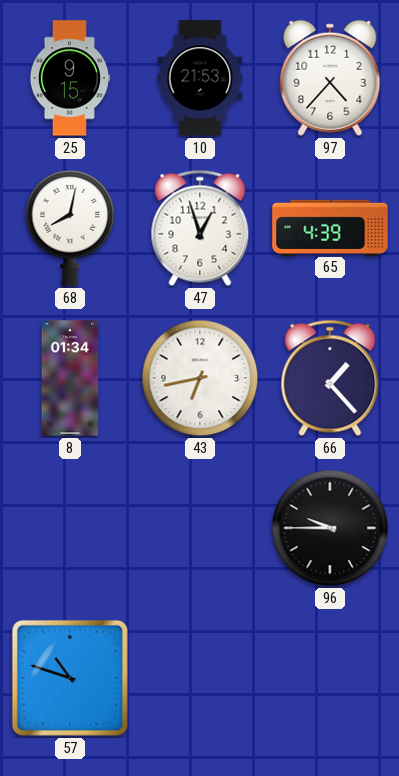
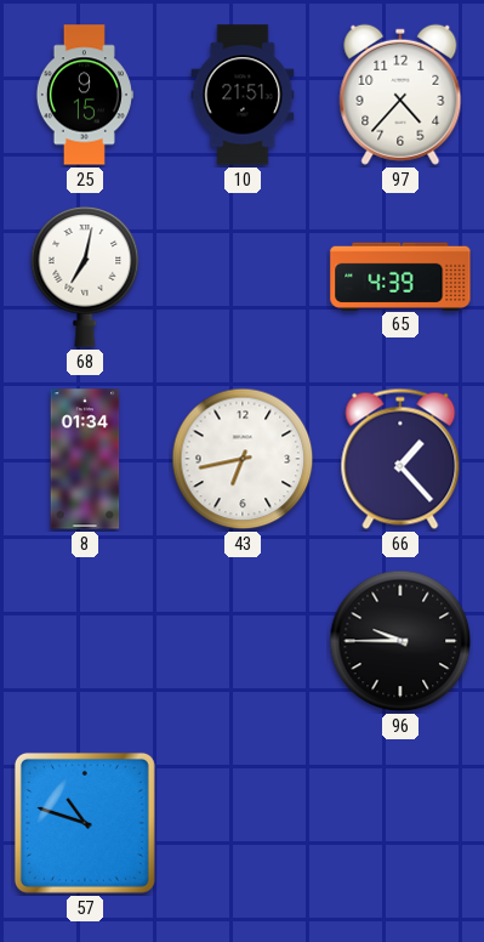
10: 21:53 -> 21:51
68: 8:02 -> 7:02
47: 12:57 -> none
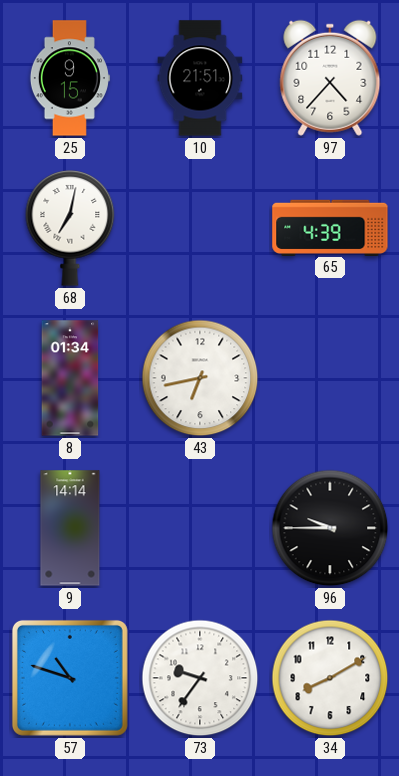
66: 1:23 -> none
9: none -> 14:14
73: none -> 9:36
34: none -> 8:10
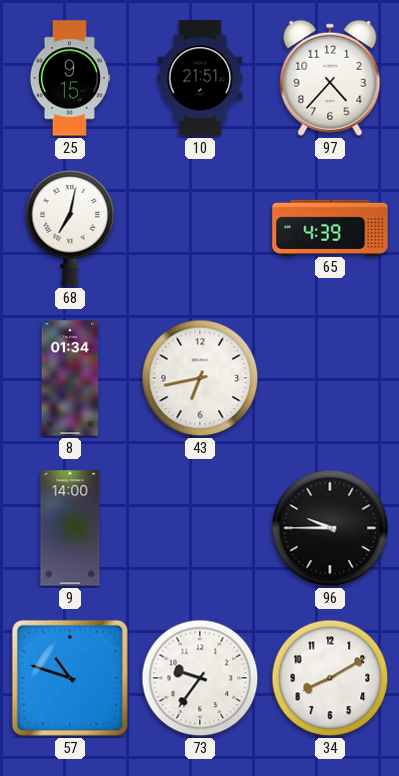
9: 14:14 -> 14:00
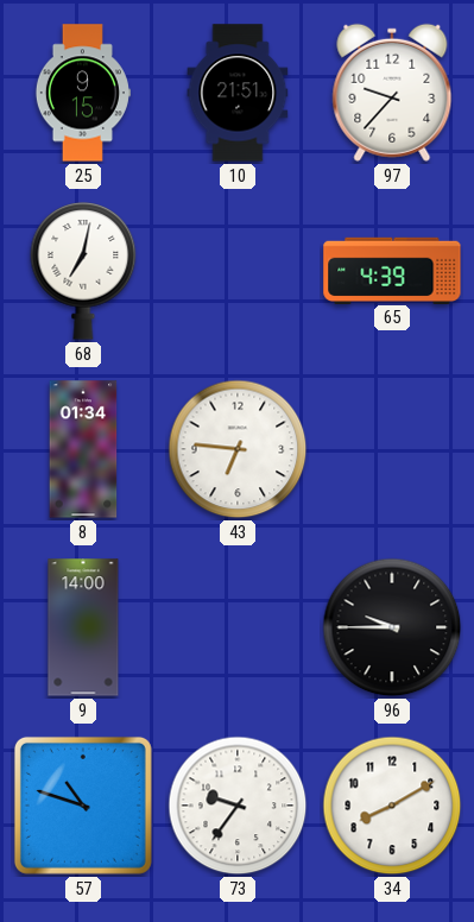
97: 4:37 -> 9:37
43: 6:43 -> 6:46
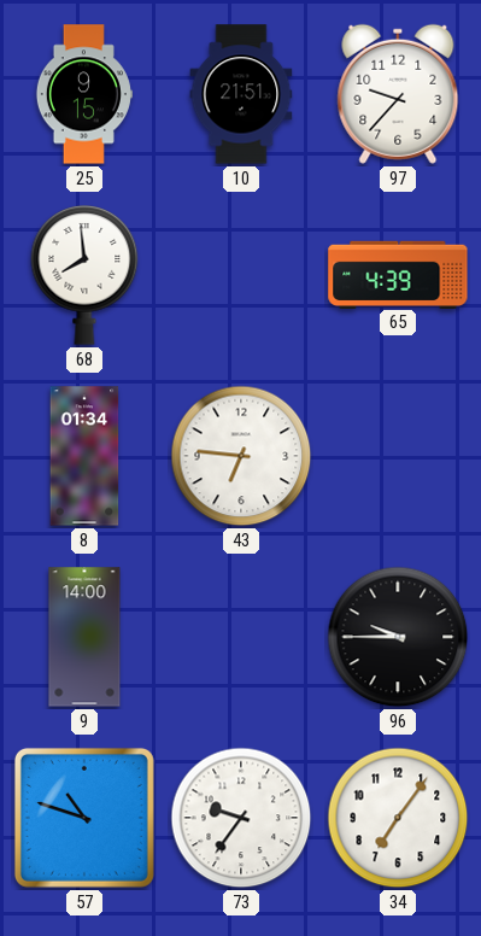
68: 7:02 -> 7:59
34: 8:10 -> 7:06
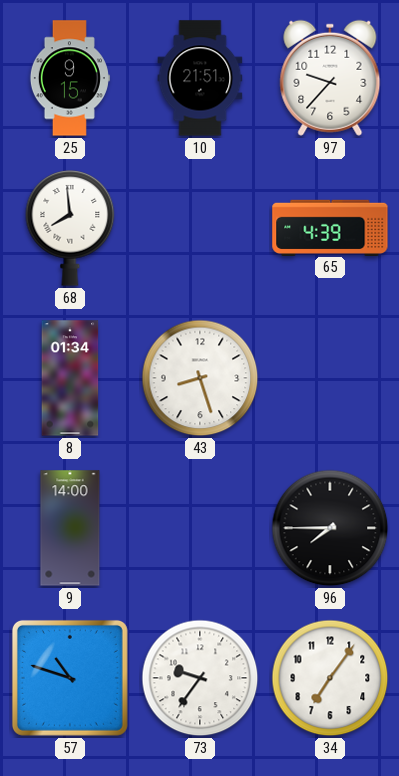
43: 6:46 -> 8:27
96: 9:45 -> 7:45
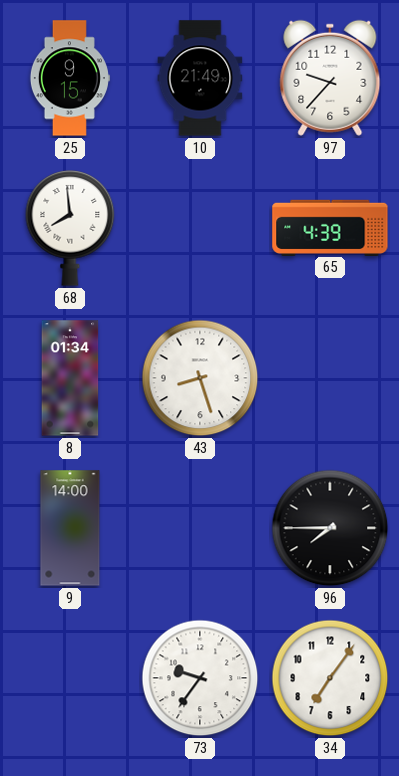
10: 21:51 -> 21:49
57: 10:48 -> none
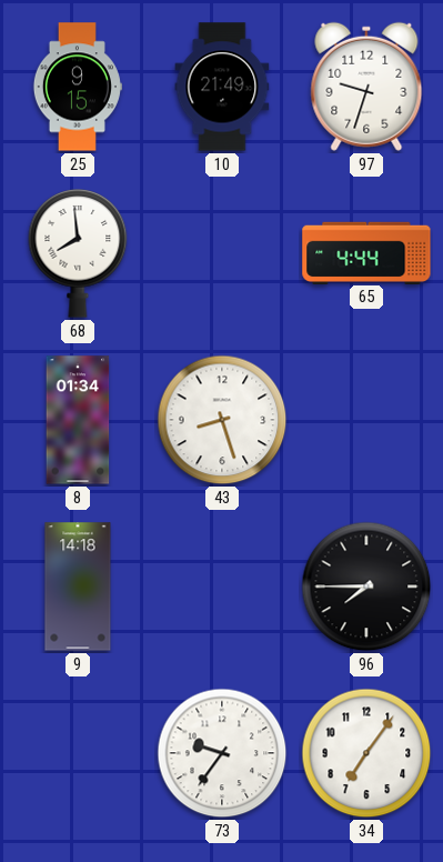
97: 9:37 -> 9:33
65: 4:39 -> 4:44
9: 14:00 -> 14:18
